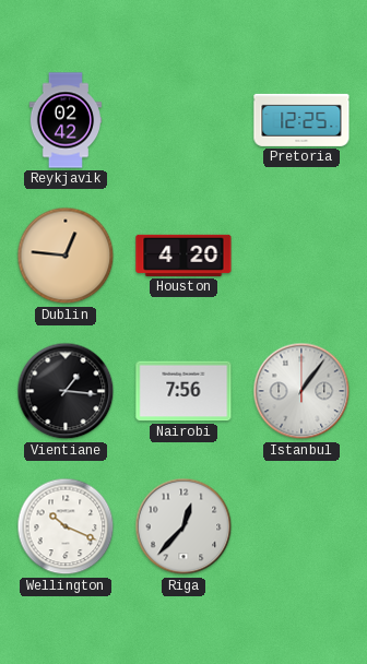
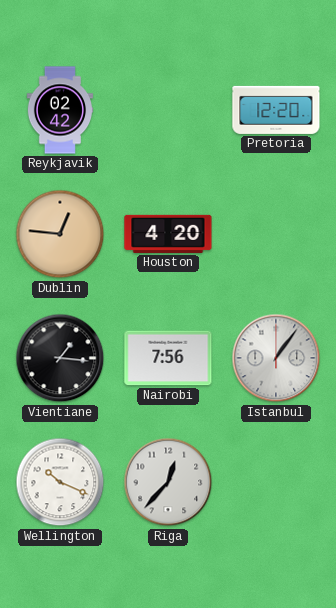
Pretoria: 12:25 -> 12:20
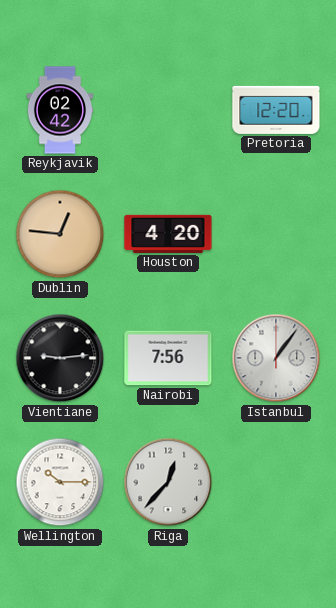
Vientiane: 1:16 -> 9:14
Wellington: 10:19 -> 10:15
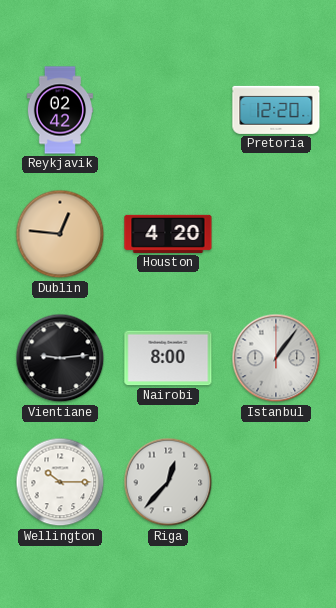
Nairobi: 7:56 -> 8:00
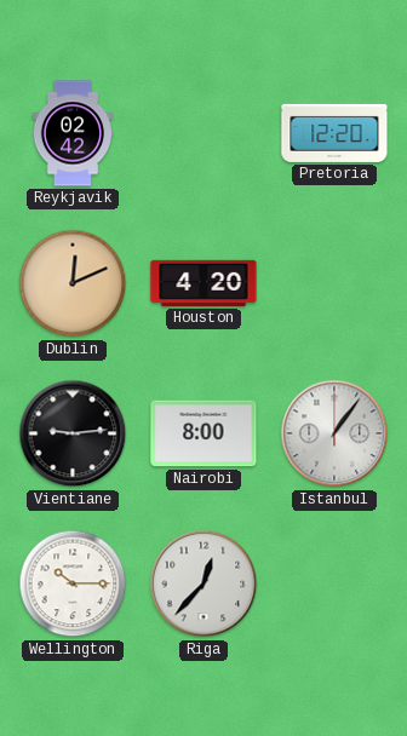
Dublin: 12:46 -> 12:11
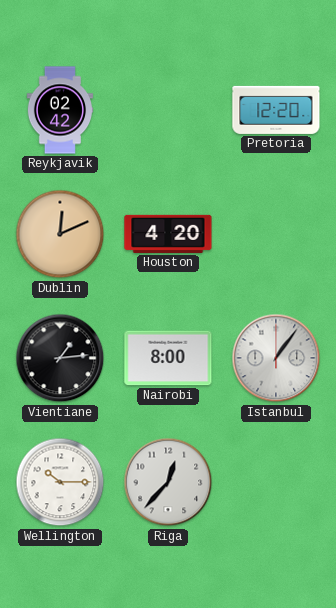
Vientiane: 9:14 -> 1:14
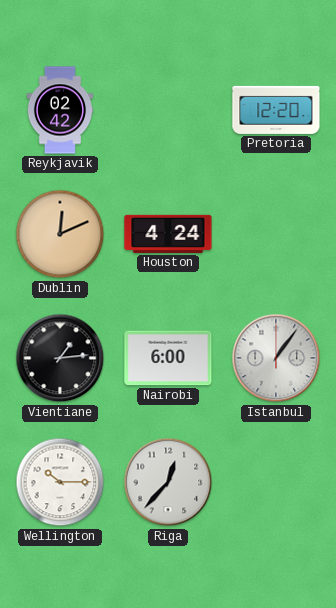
Houston: 4:20 -> 4:24
Nairobi: 8:00 -> 6:00
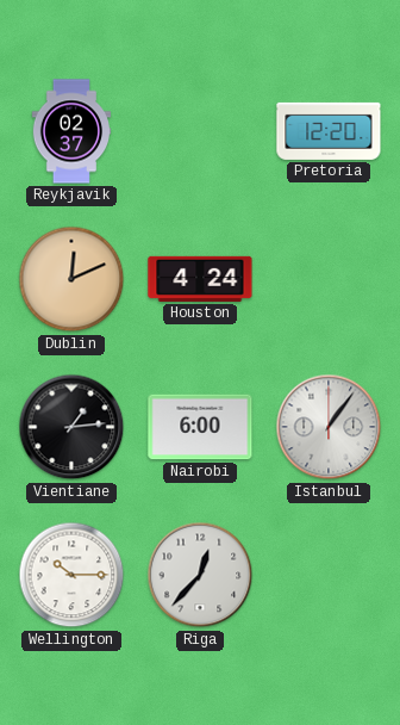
Reykjavik: 02:42 -> 02:37
